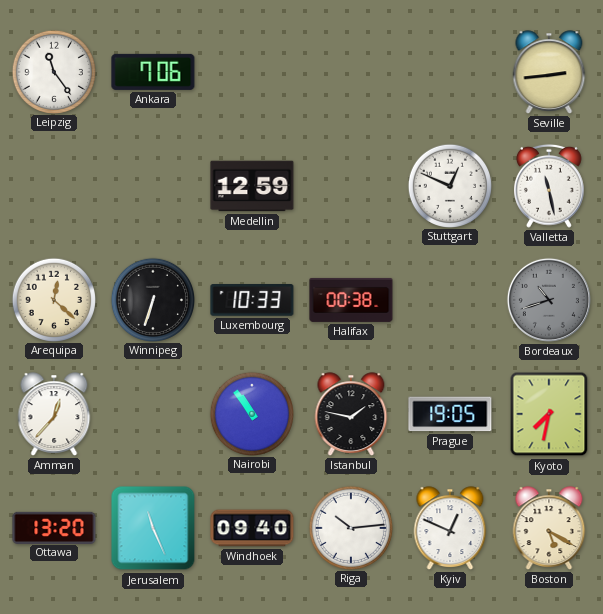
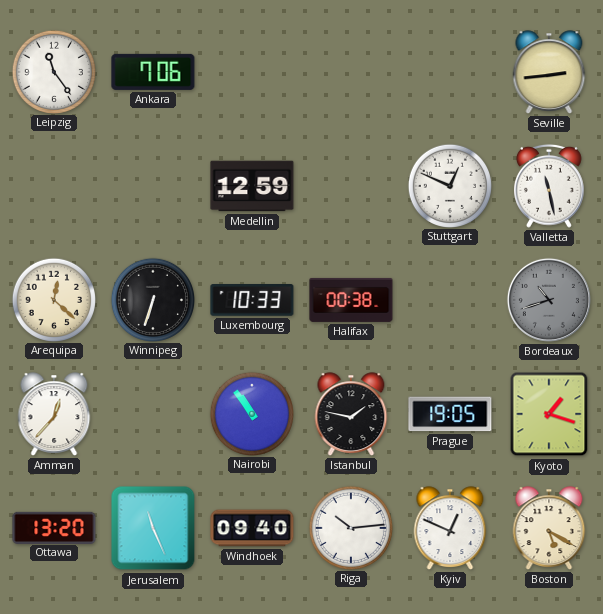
Kyoto: 7:32 -> 1:18
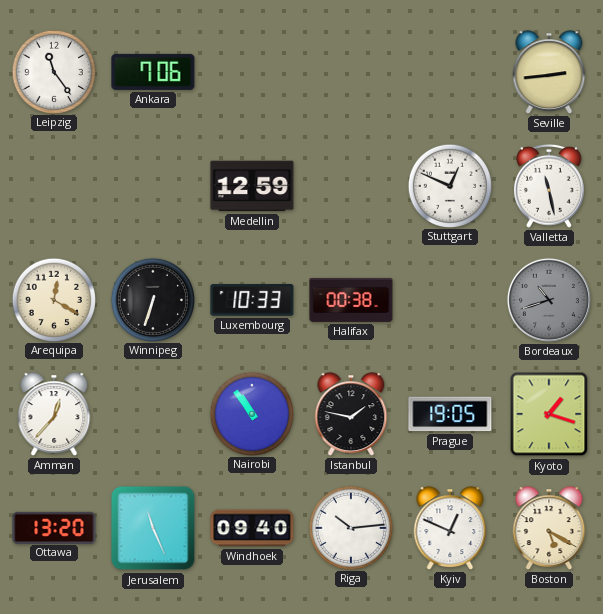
Arequipa: 12:22 -> 12:20
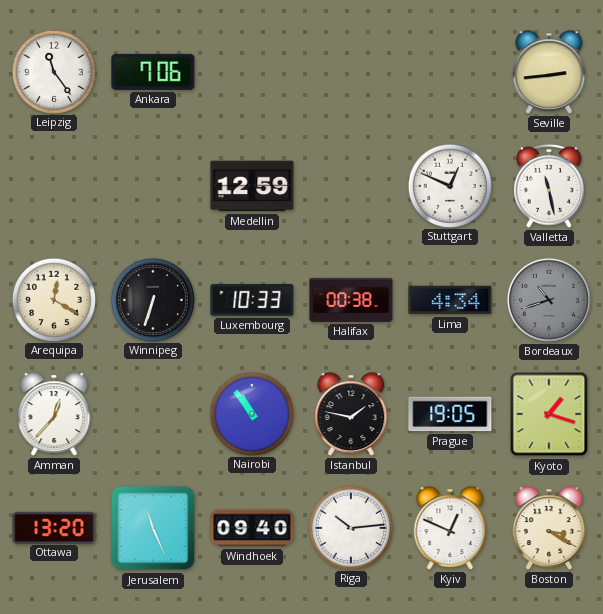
Lima: none -> 4:34
Boston: 5:20 -> 3:20
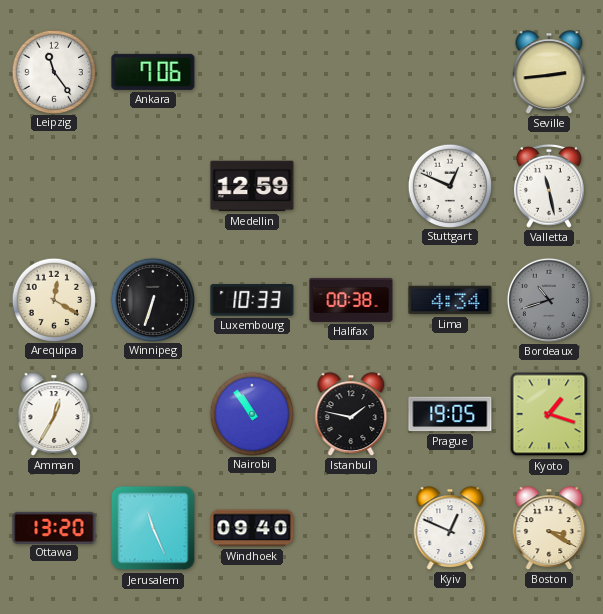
Amman: 12:37 -> 12:35
Riga: 10:14 -> none
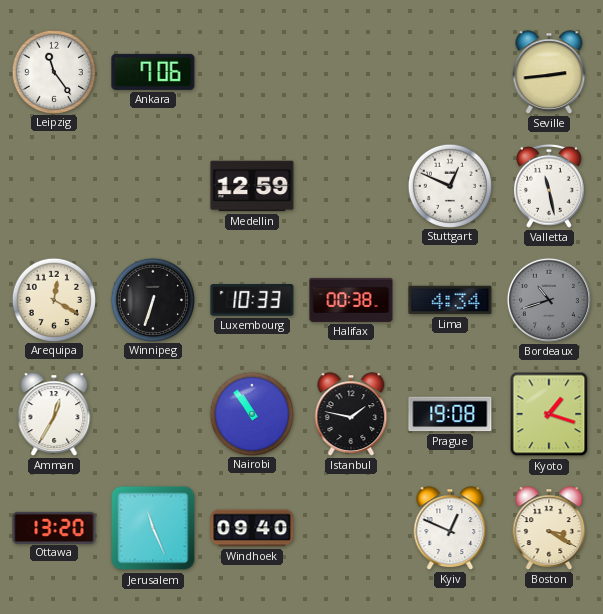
Prague: 19:05 -> 19:08
